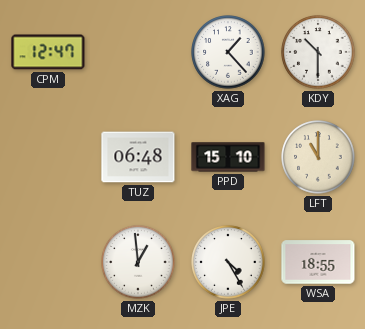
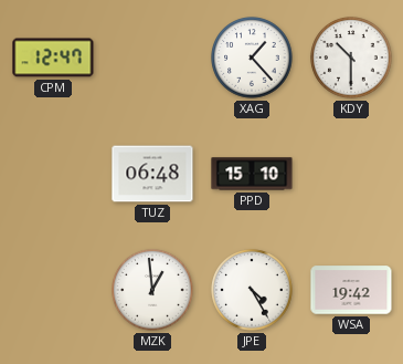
LFT: 11:00 -> none
WSA: 18:55 -> 19:42
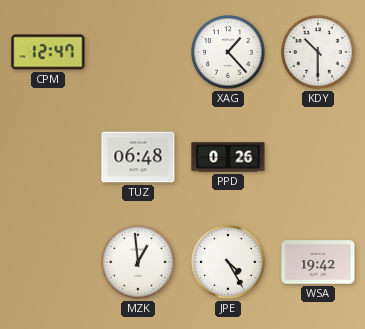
PPD: 15:10 -> 0:26
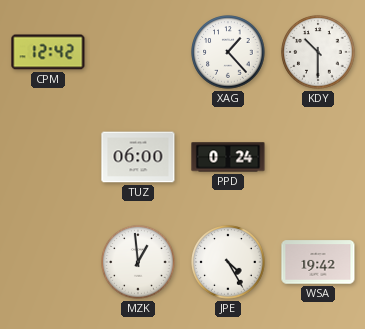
CPM: 12:47 -> 12:42
TUZ: 06:48 -> 06:00
PPD: 0:26 -> 0:24
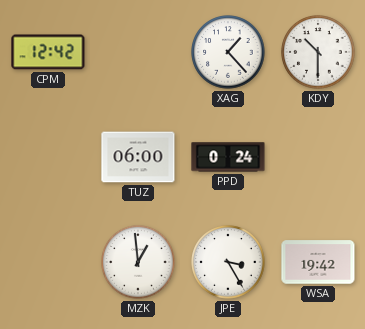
JPE: 4:25 -> 3:25
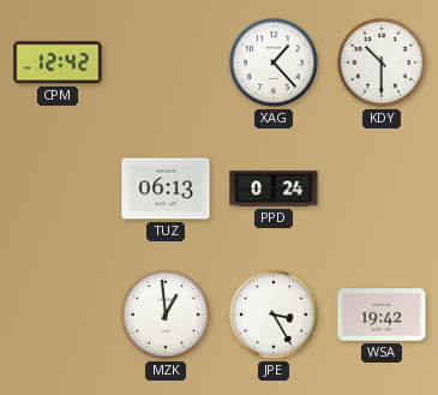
TUZ: 06:00 -> 06:13
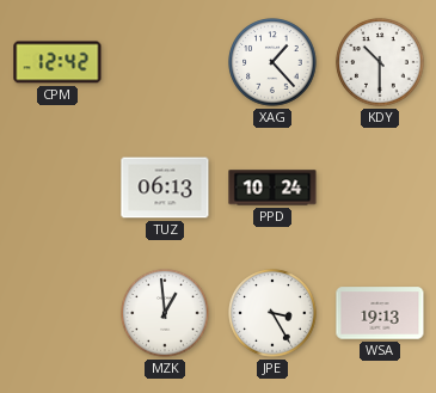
PPD: 0:24 -> 10:24
WSA: 19:42 -> 19:13
